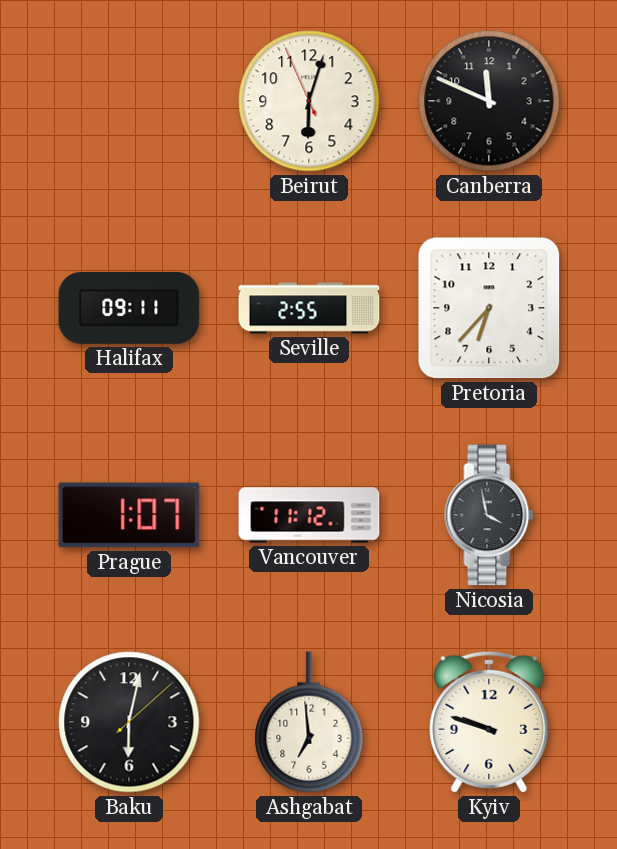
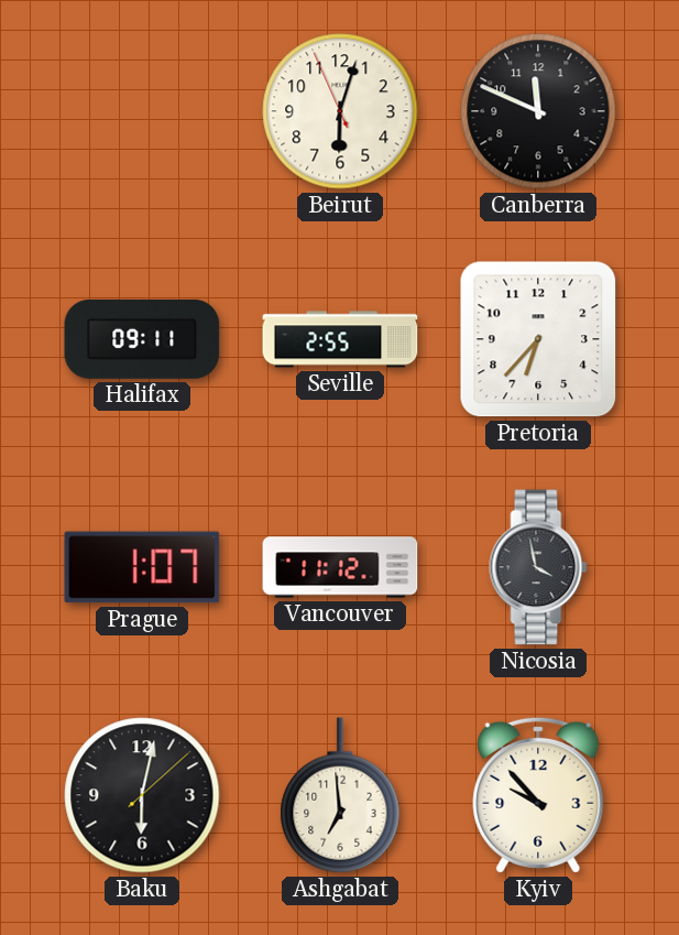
Kyiv: 9:48 -> 9:53
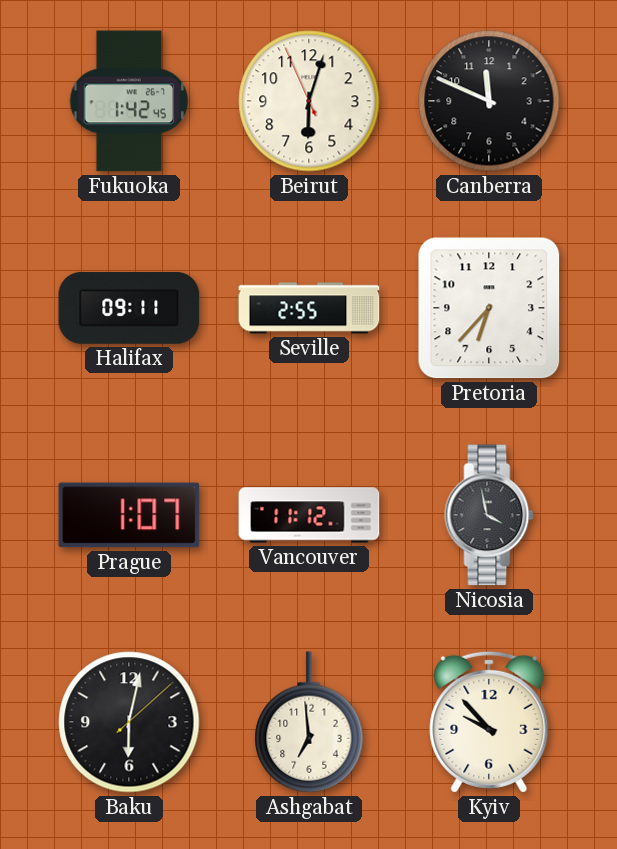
Fukuoka: none -> 1:42
